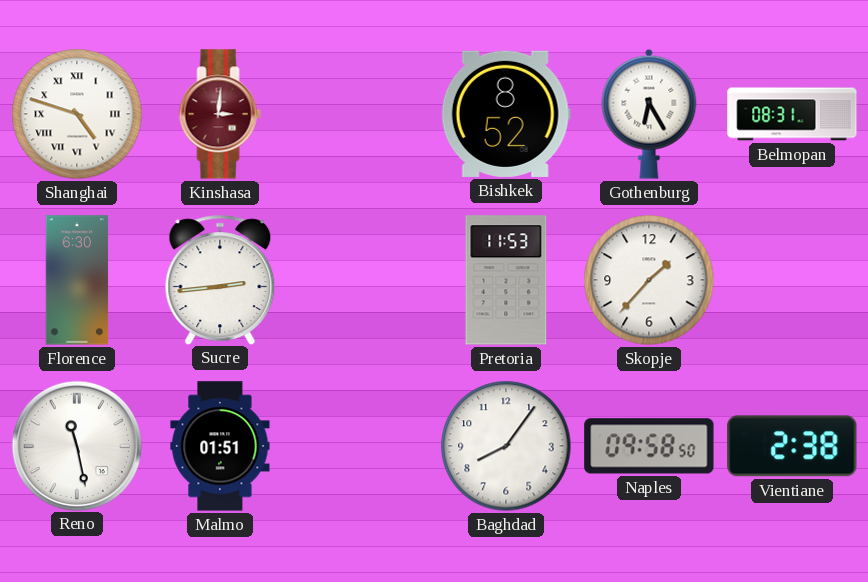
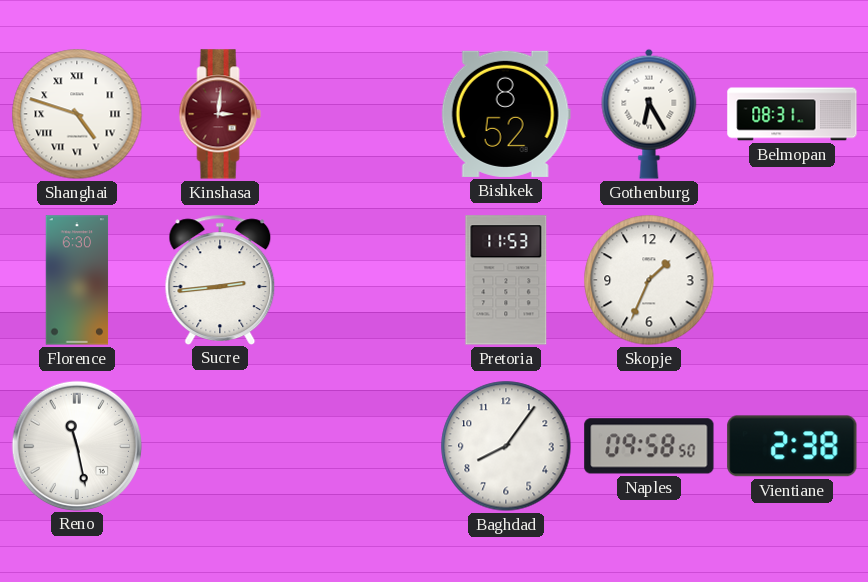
Skopje: 1:37 -> 1:34
Malmo: 01:51 -> none
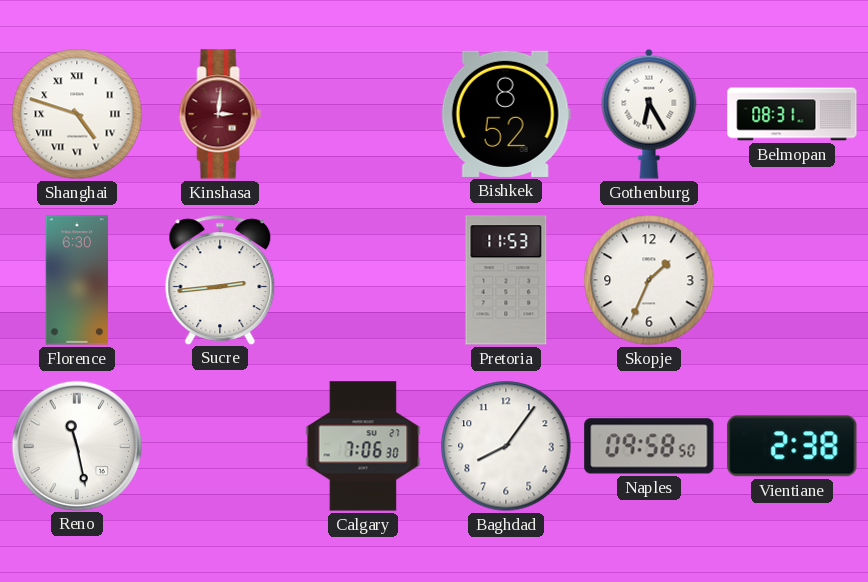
Calgary: none -> 7:06
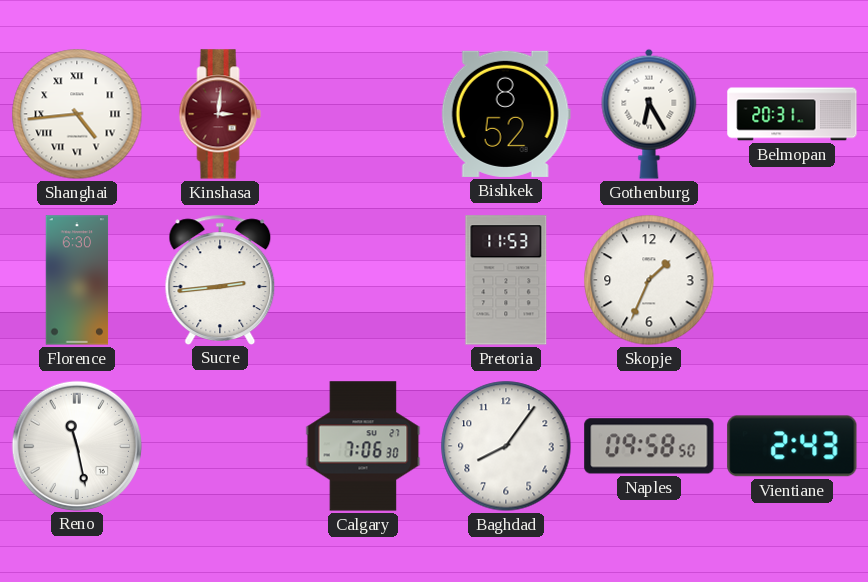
Shanghai: 4:48 -> 4:44
Belmopan: 08:31 -> 20:31
Vientiane: 2:38 -> 2:43
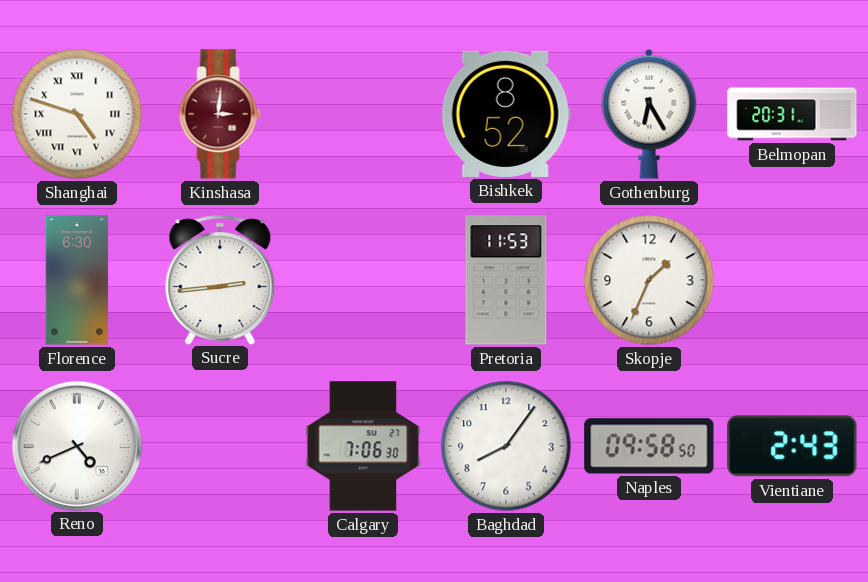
Shanghai: 4:44 -> 4:48
Reno: 11:28 -> 4:41
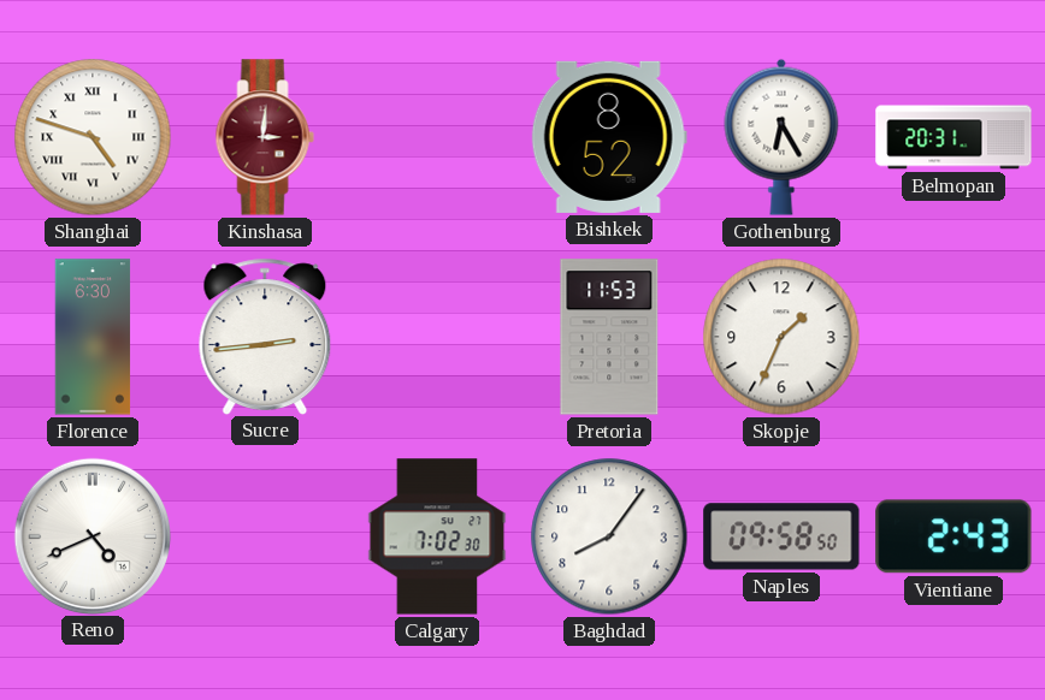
Calgary: 7:06 -> 7:02
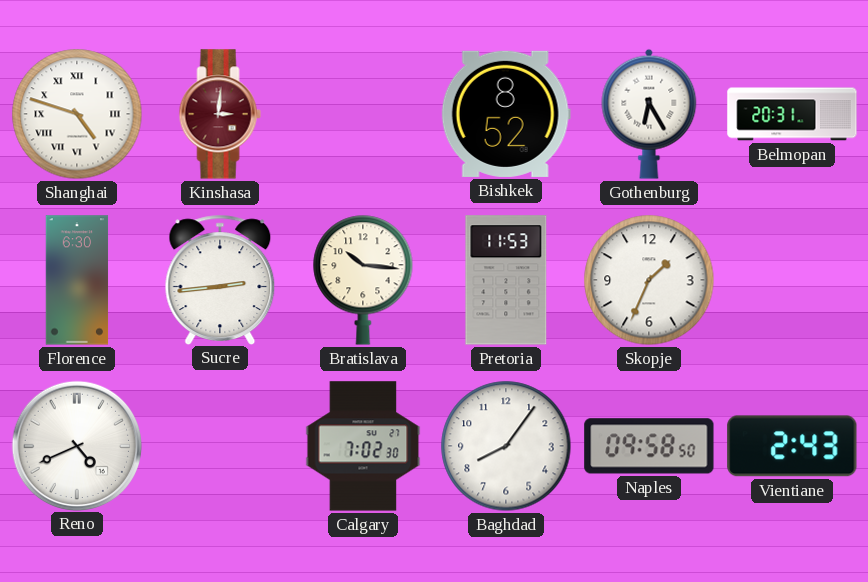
Bratislava: none -> 10:16
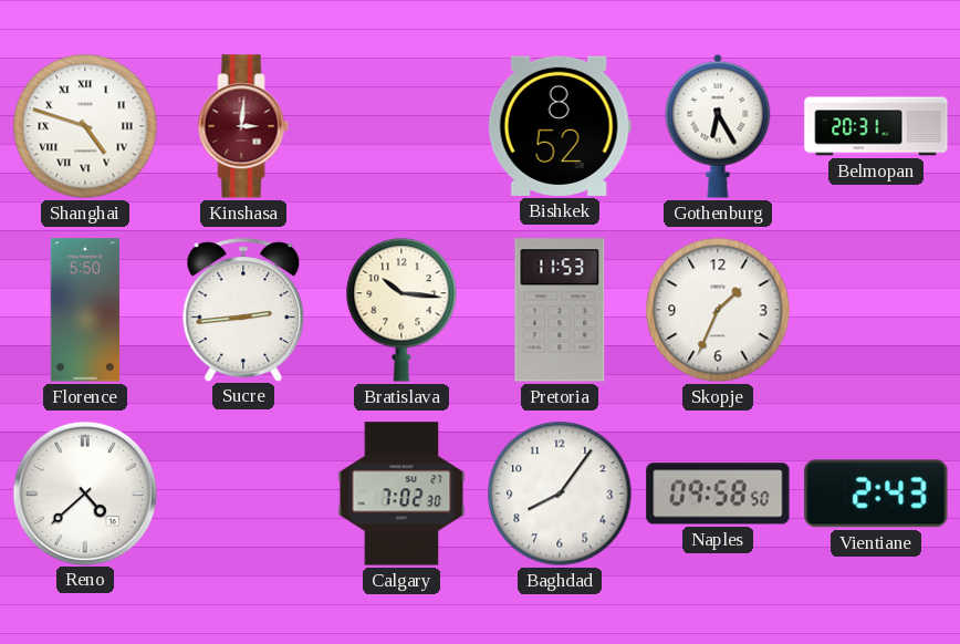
Florence: 6:30 -> 5:50
Reno: 4:41 -> 4:38
